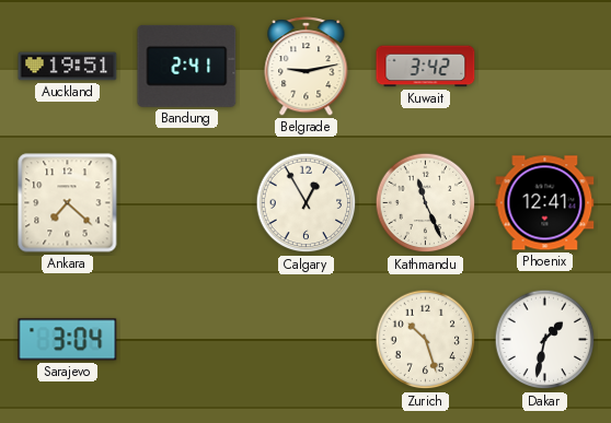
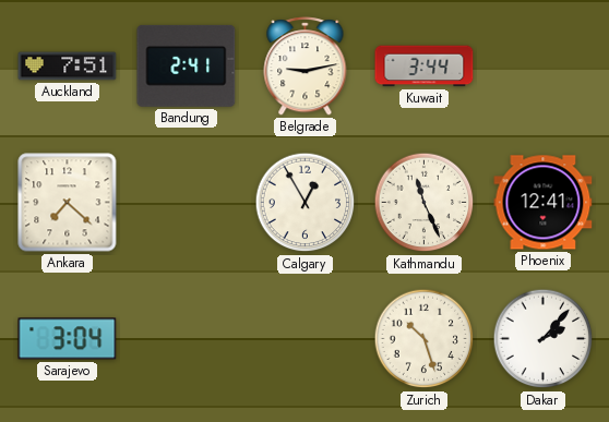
Auckland: 19:51 -> 7:51
Kuwait: 3:42 -> 3:44
Dakar: 1:32 -> 2:07
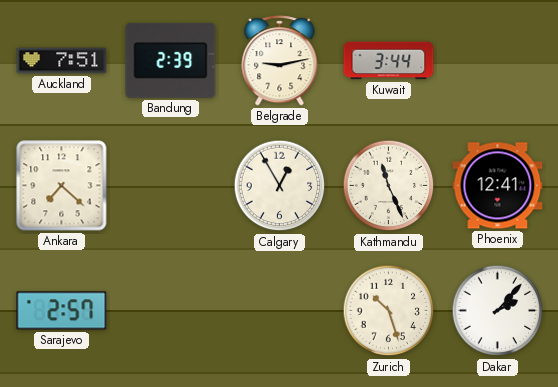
Bandung: 2:41 -> 2:39
Sarajevo: 3:04 -> 2:57
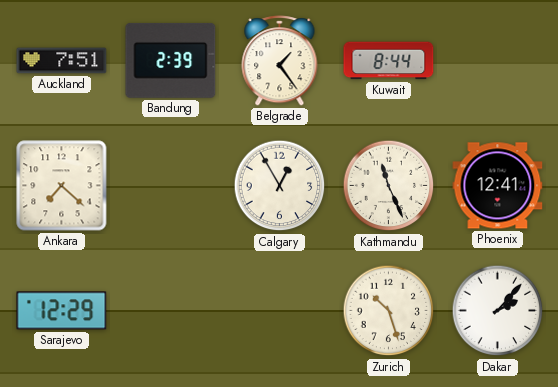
Belgrade: 9:13 -> 1:24
Kuwait: 3:44 -> 8:44
Sarajevo: 2:57 -> 12:29
